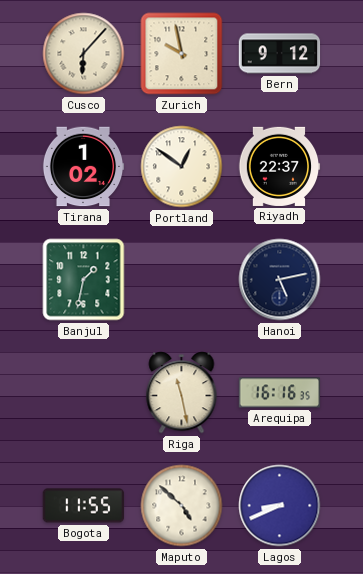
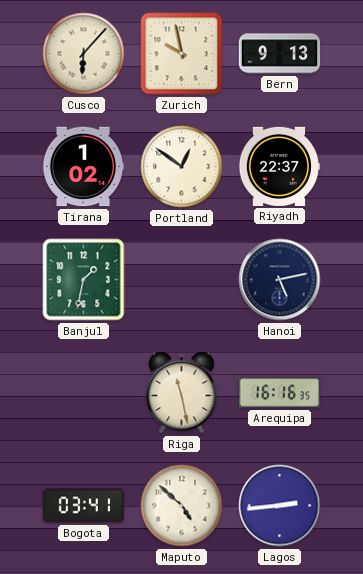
Bern: 9:12 -> 9:13
Bogota: 11:55 -> 03:41
Lagos: 8:41 -> 2:44
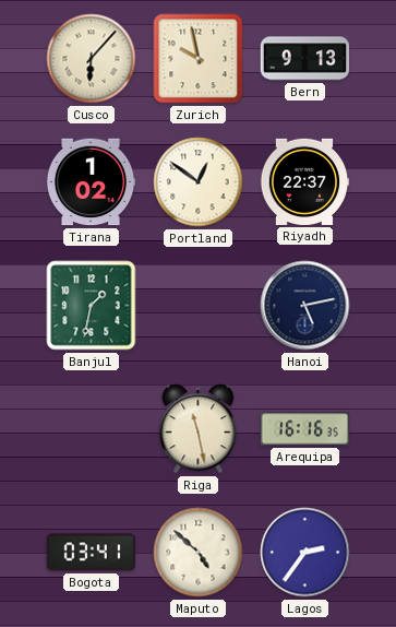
Lagos: 2:44 -> 2:36
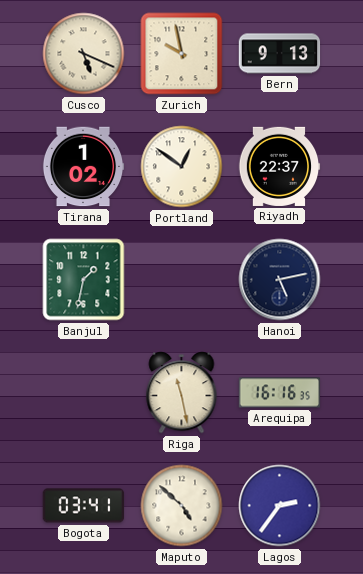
Cusco: 6:07 -> 5:19
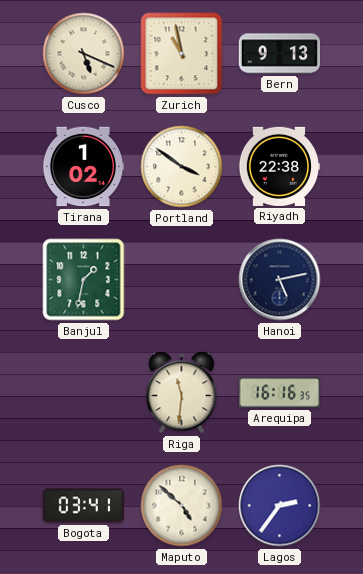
Zurich: 9:58 -> 10:58
Portland: 12:51 -> 3:51
Riyadh: 22:37 -> 22:38
Riga: 11:28 -> 11:31
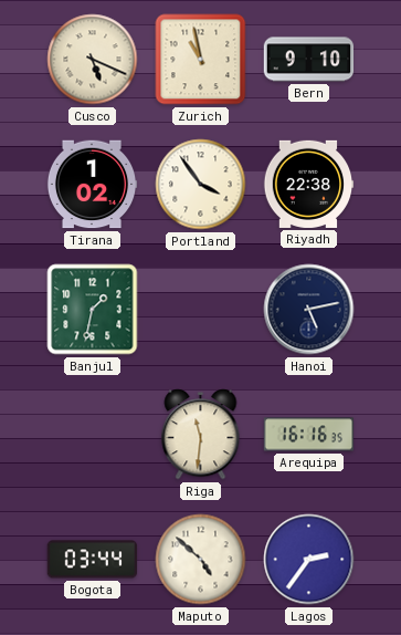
Bern: 9:13 -> 9:10
Portland: 3:51 -> 3:54
Bogota: 03:41 -> 03:44
